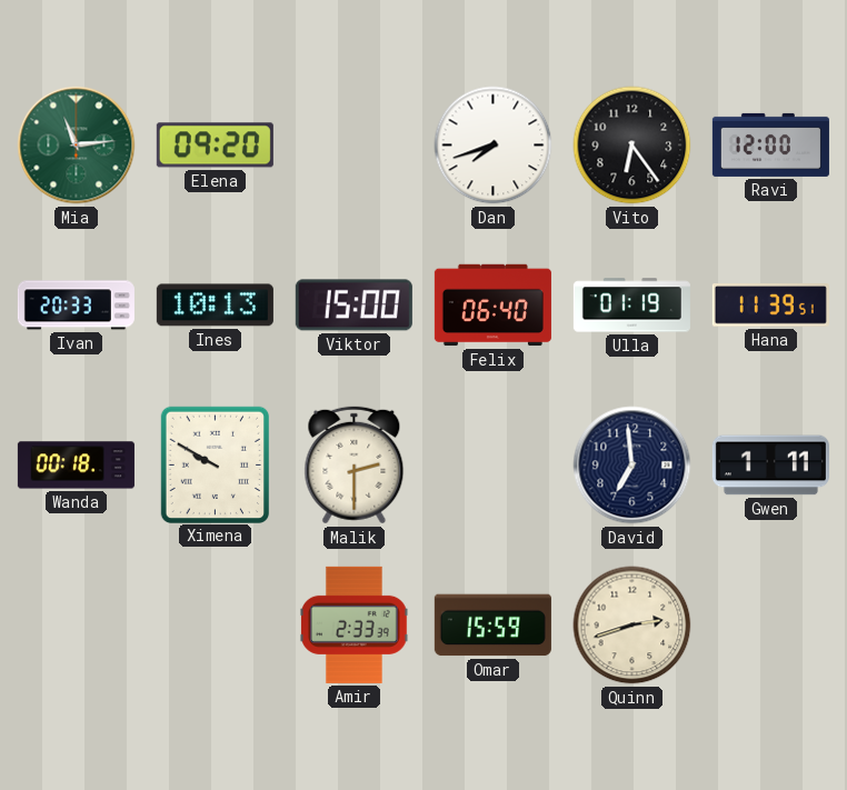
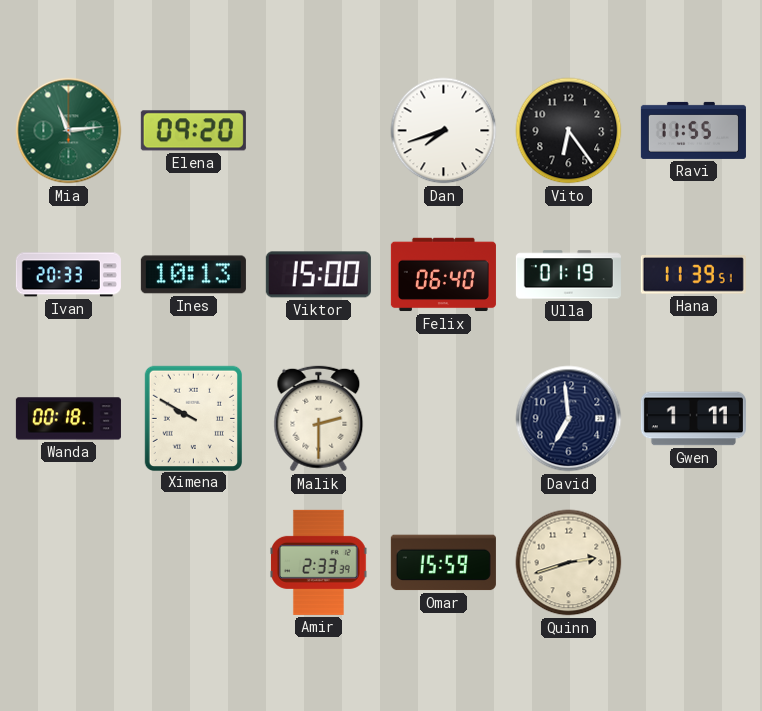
Ravi: 12:00 -> 11:55
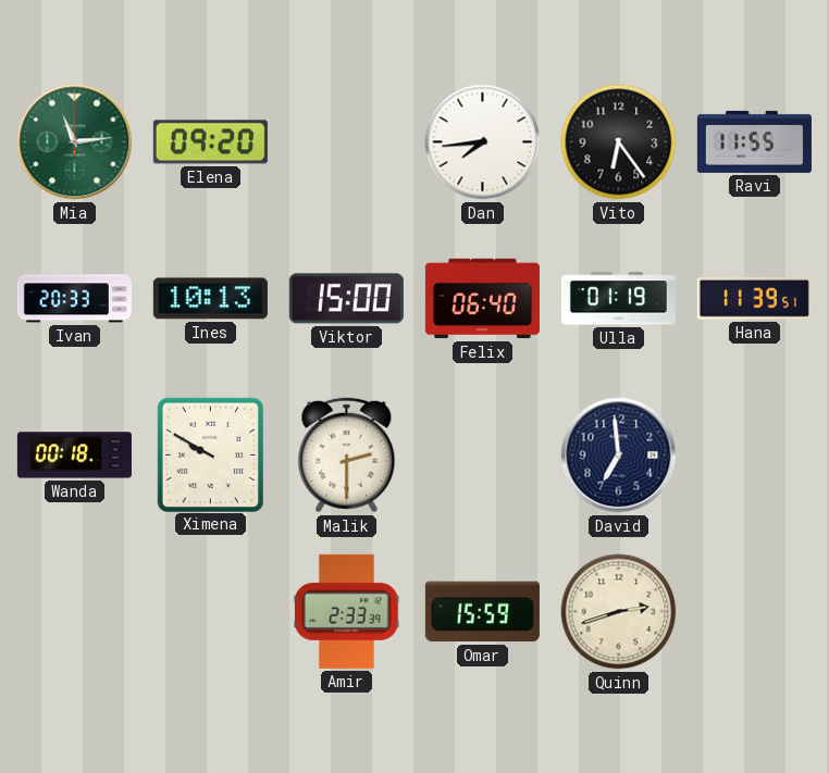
Dan: 7:42 -> 7:44
Gwen: 1:11 -> none
